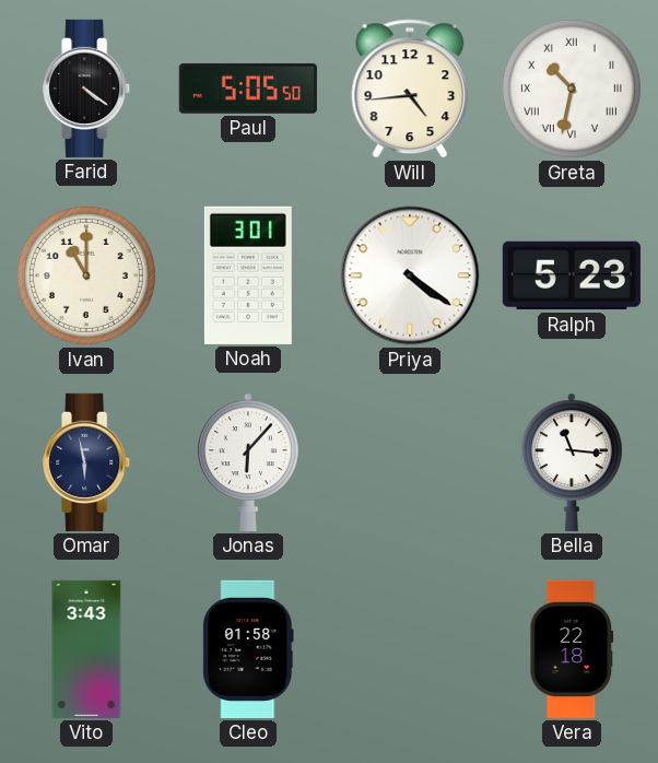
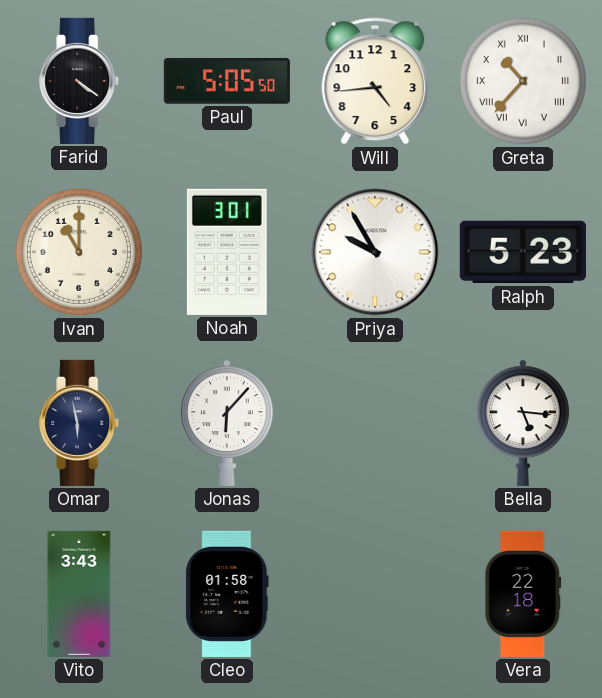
Greta: 10:32 -> 10:37
Priya: 4:21 -> 9:55
Bella: 11:16 -> 5:16
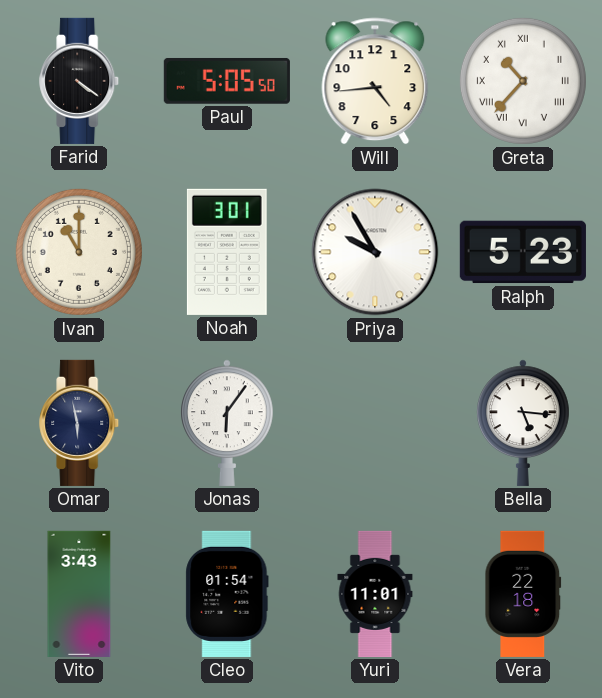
Jonas: 6:07 -> 6:06
Cleo: 01:58 -> 01:54
Yuri: none -> 11:01
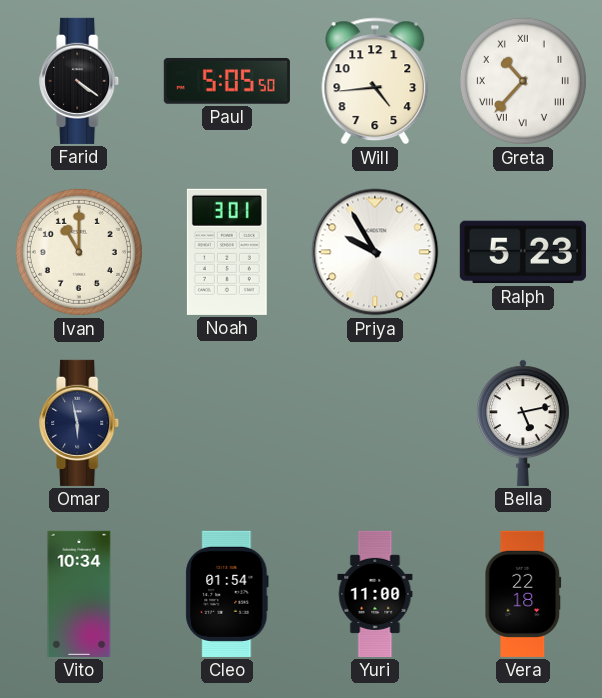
Jonas: 6:06 -> none
Bella: 5:16 -> 5:13
Vito: 3:43 -> 10:34
Yuri: 11:01 -> 11:00
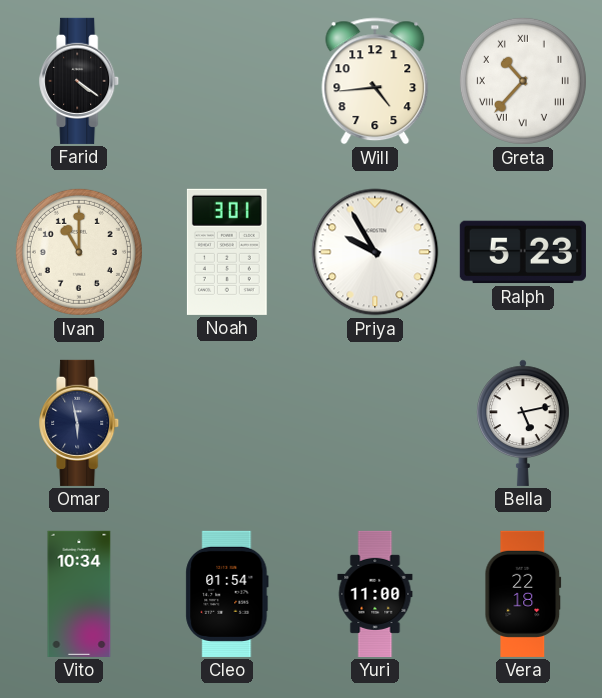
Paul: 5:05 -> none
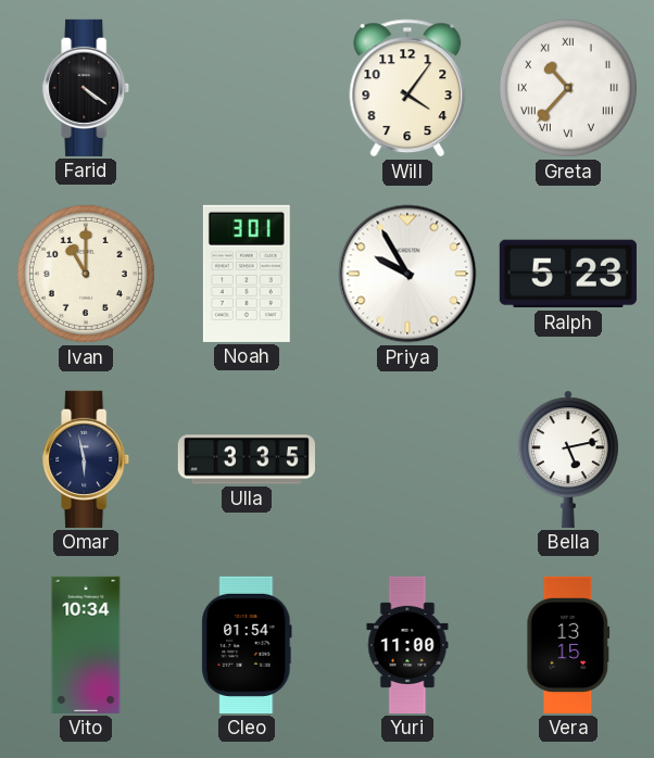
Will: 4:44 -> 4:06
Ulla: none -> 3:35
Vera: 22:18 -> 13:15
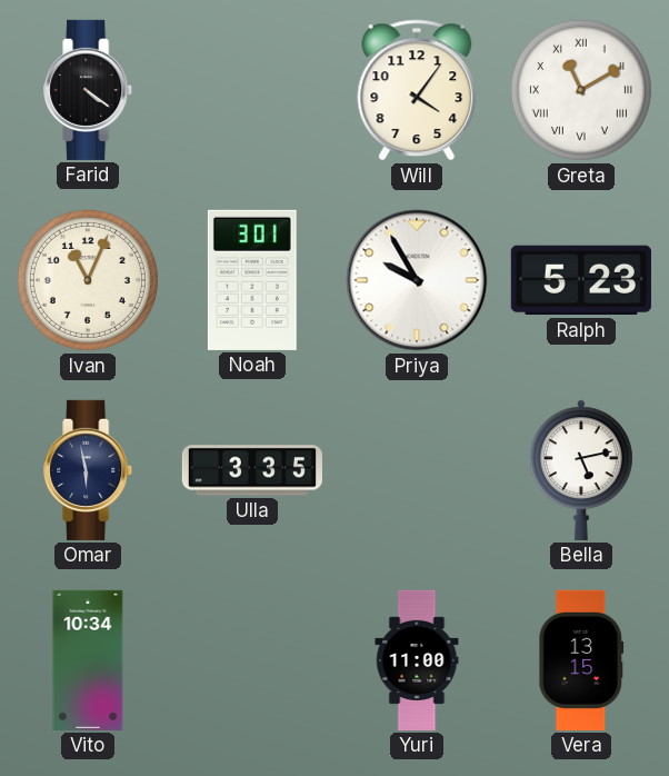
Greta: 10:37 -> 11:10
Ivan: 11:00 -> 11:04
Cleo: 01:54 -> none
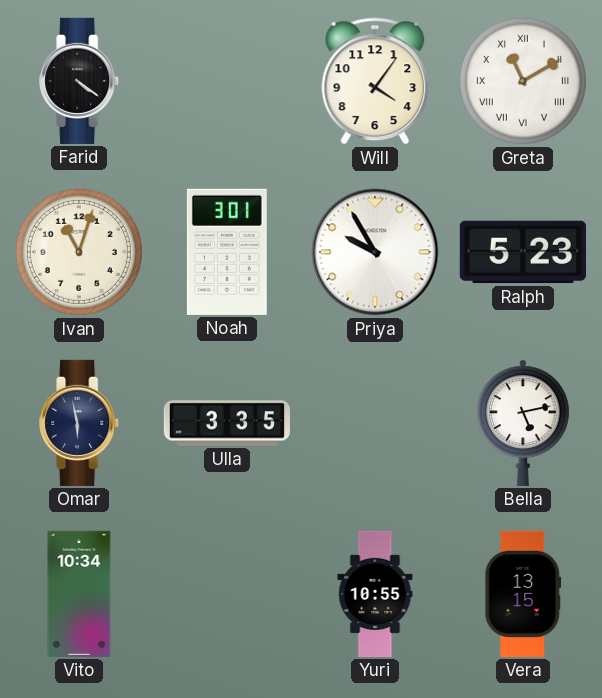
Ivan: 11:04 -> 11:03
Yuri: 11:00 -> 10:55
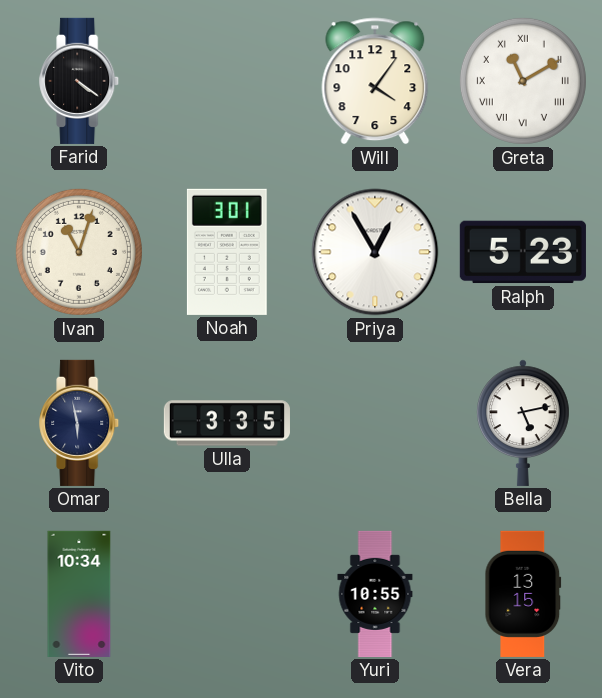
Priya: 9:55 -> 12:55
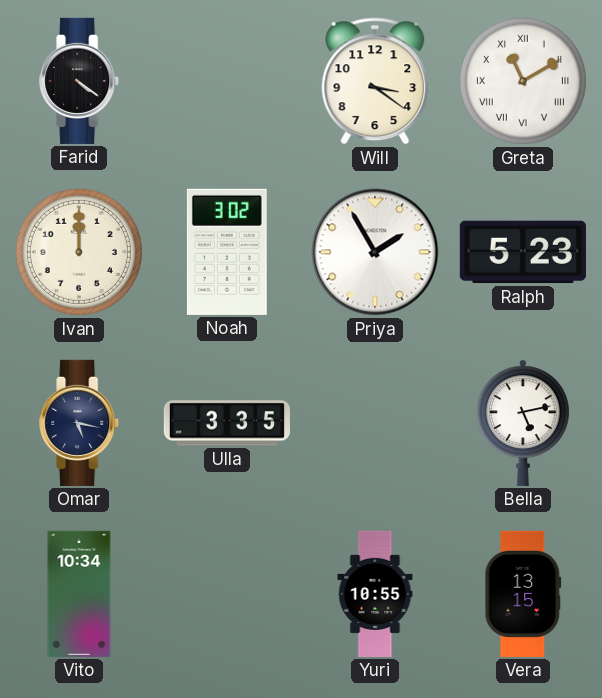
Will: 4:06 -> 3:21
Ivan: 11:03 -> 12:00
Noah: 3:01 -> 3:02
Priya: 12:55 -> 1:55
Omar: 5:58 -> 5:17
